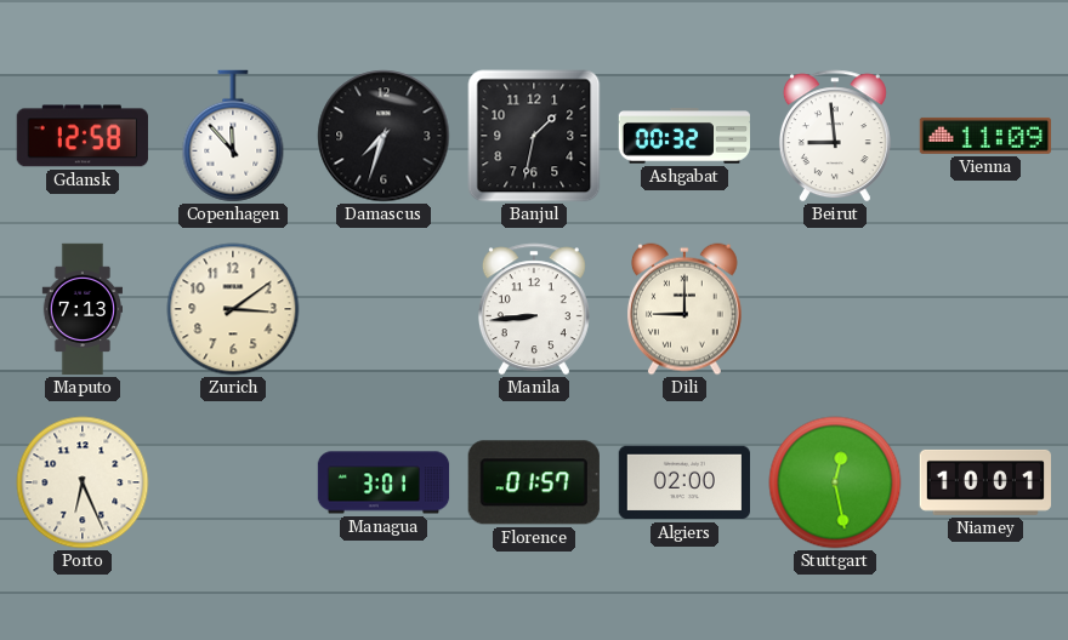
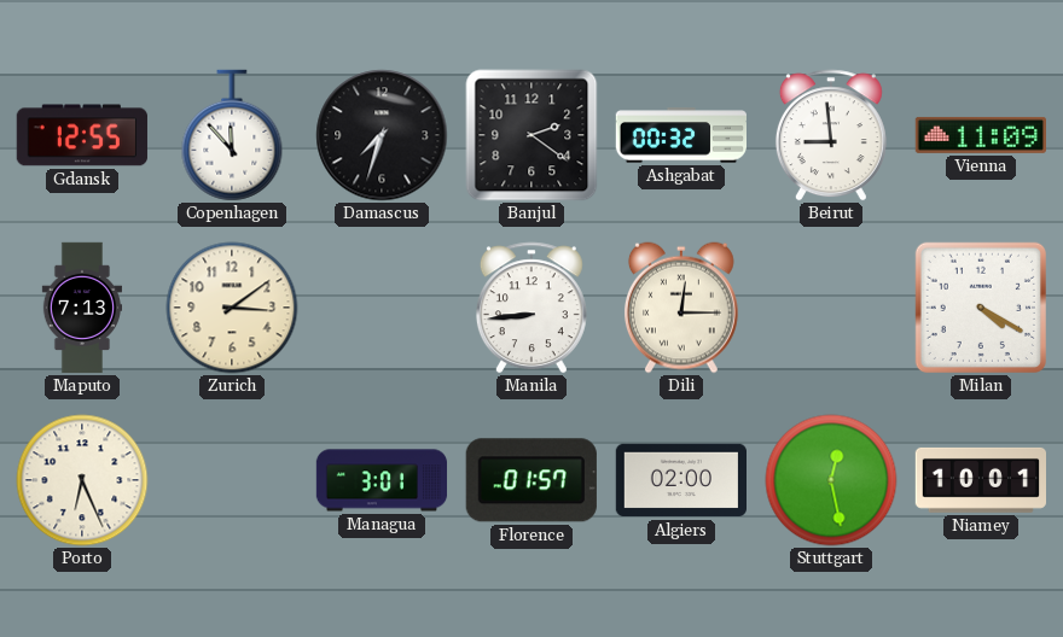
Gdansk: 12:58 -> 12:55
Banjul: 1:32 -> 2:21
Dili: 9:00 -> 12:15
Milan: none -> 4:20
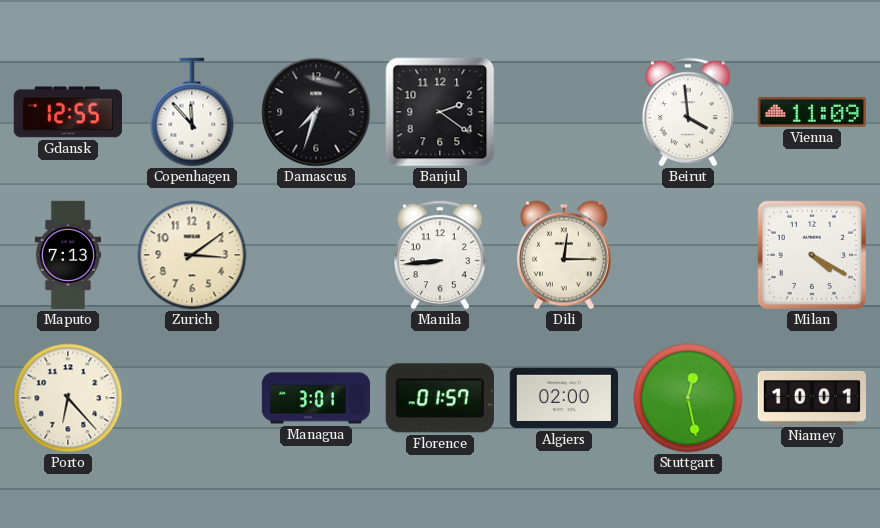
Ashgabat: 00:32 -> none
Beirut: 8:59 -> 3:59
Porto: 6:26 -> 6:23
